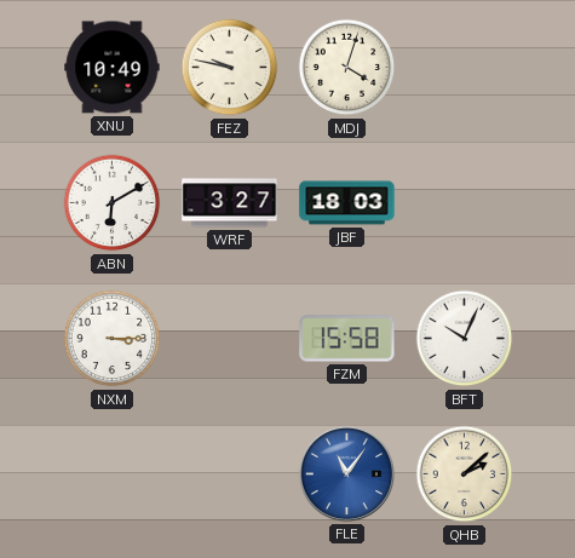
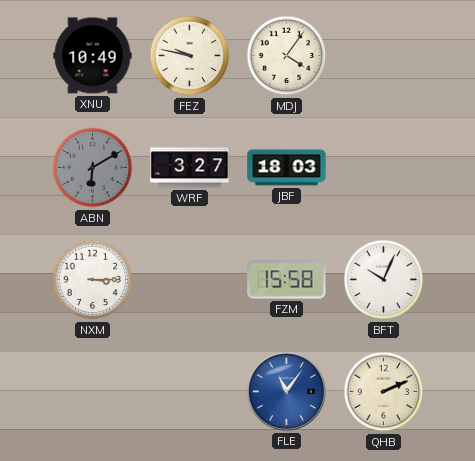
MDJ: 4:03 -> 4:06
ABN dial: white -> grey
QHB: 2:08 -> 2:11
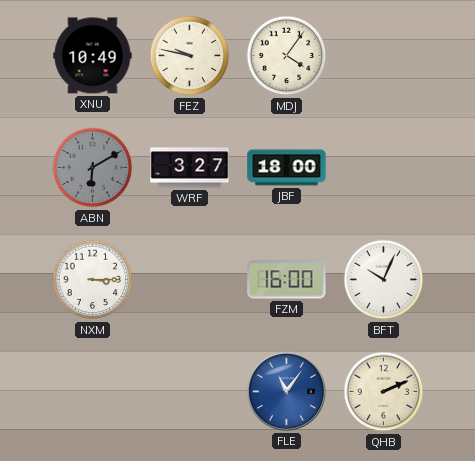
JBF: 18:03 -> 18:00
FZM: 15:58 -> 16:00
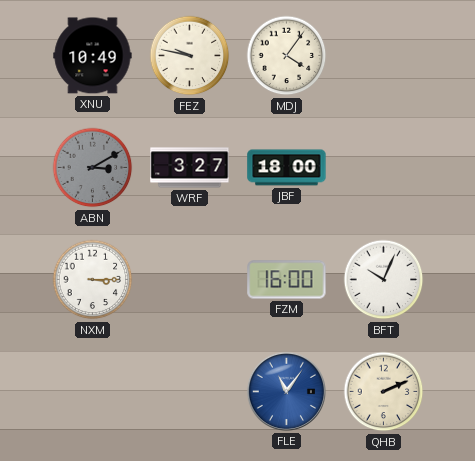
ABN: 6:10 -> 3:10
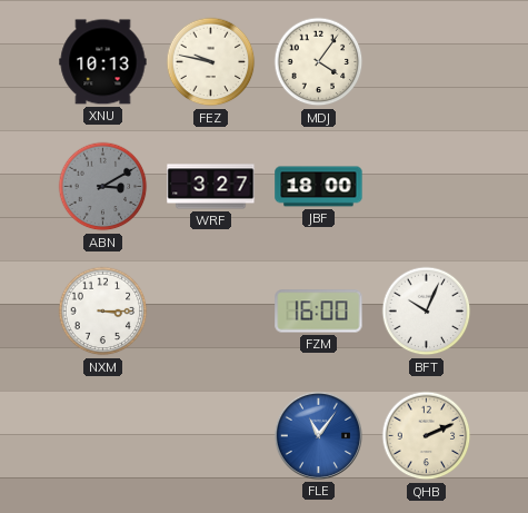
XNU: 10:49 -> 10:13
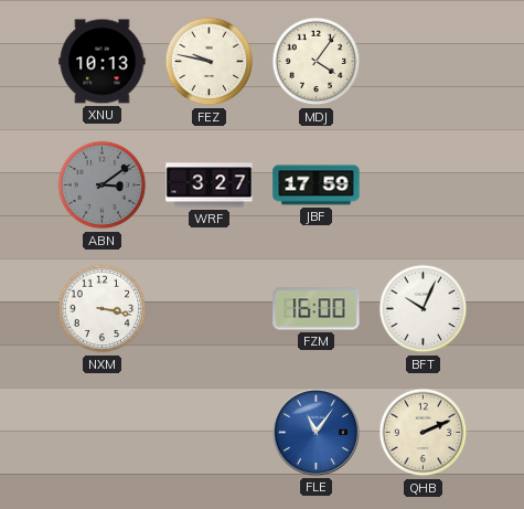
ABN: 3:10 -> 3:09
JBF: 18:00 -> 17:59
NXM: 3:15 -> 3:17
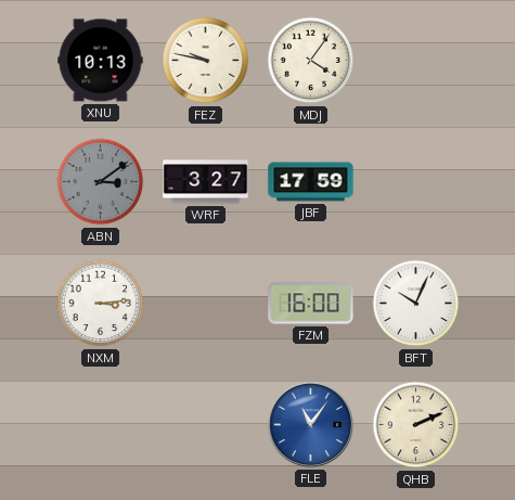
NXM: 3:17 -> 3:14
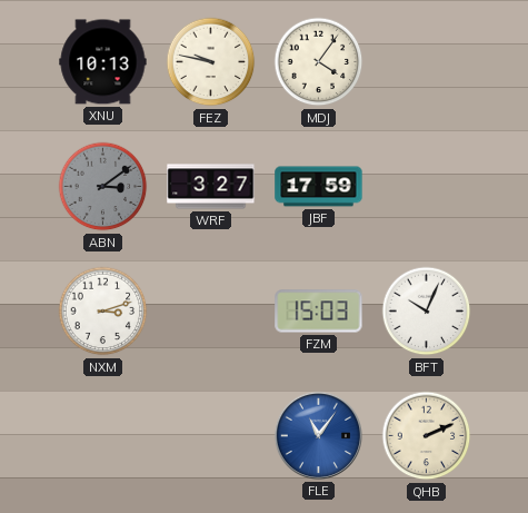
NXM: 3:14 -> 3:12
FZM: 16:00 -> 15:03
